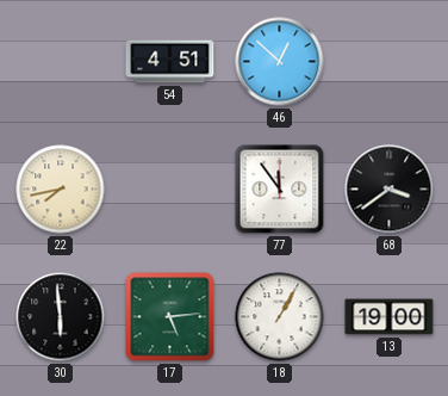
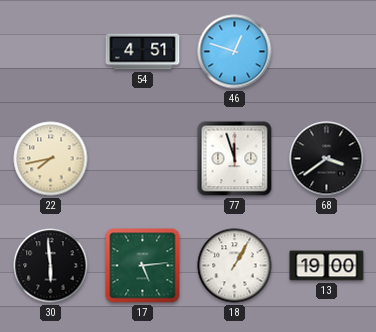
46: 12:52 -> 12:48
77: 11:54 -> 11:57
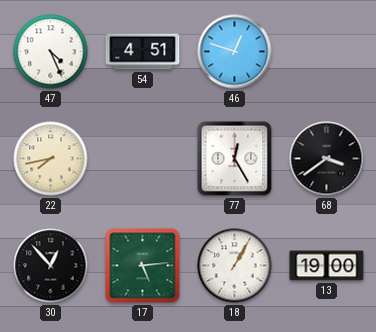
47: none -> 4:26
77: 11:57 -> 12:25
30: 5:59 -> 12:53
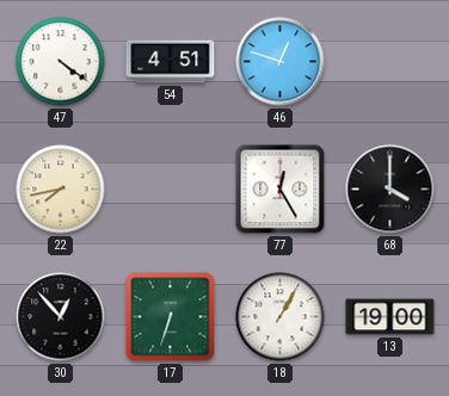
47: 4:26 -> 4:21
68: 3:39 -> 4:00
17: 5:14 -> 6:33
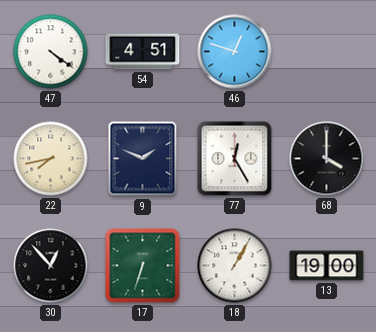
9: none -> 1:49
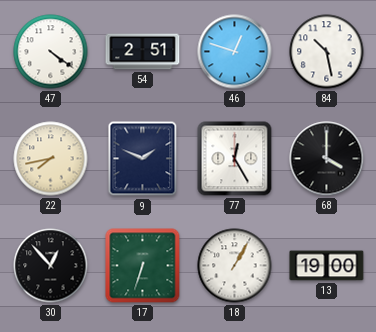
54: 4:51 -> 2:51
84: none -> 10:28
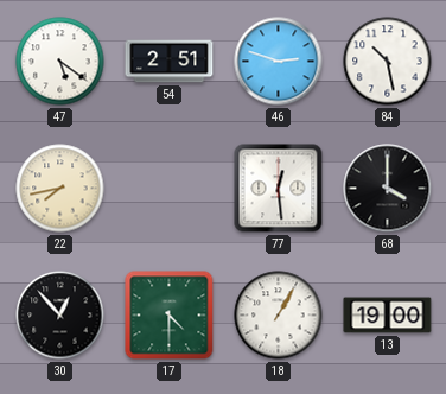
47: 4:21 -> 5:21
46: 12:48 -> 2:48
9: 1:49 -> none
77: 12:25 -> 12:29
17: 6:33 -> 4:30
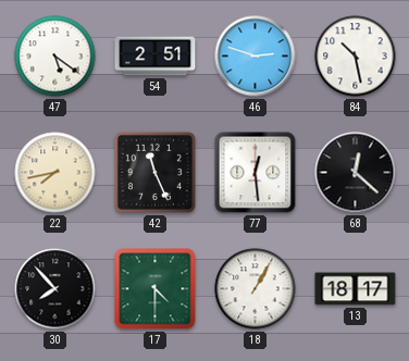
42: none -> 11:26
68: 4:00 -> 12:22
30: 12:53 -> 7:53
13: 19:00 -> 18:17
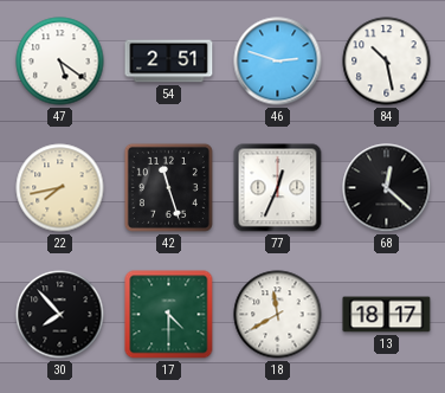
42: 11:26 -> 11:27
77: 12:29 -> 12:34
18: 1:05 -> 11:40
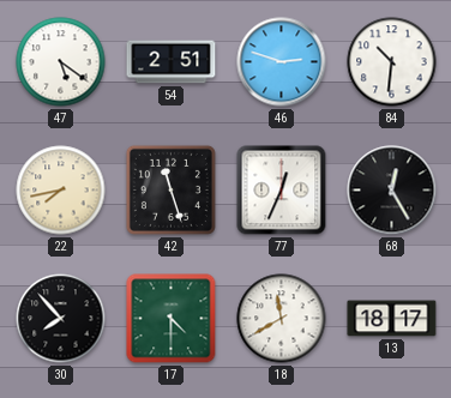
84: 10:28 -> 10:31
68: 12:22 -> 12:25
